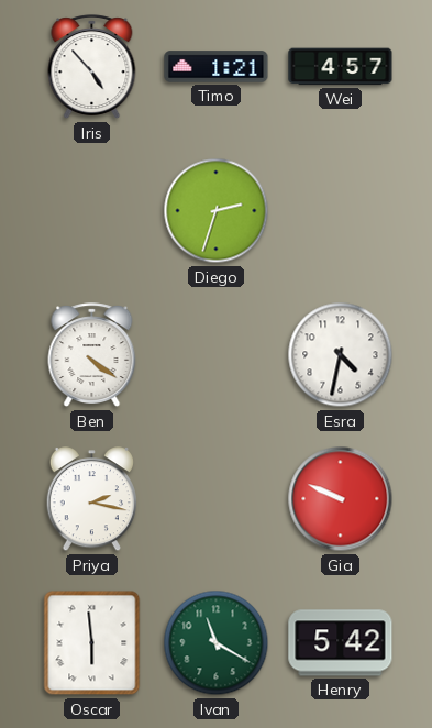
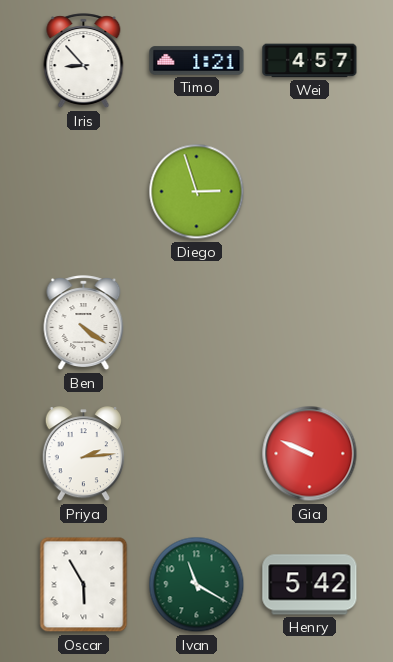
Iris: 4:53 -> 8:53
Diego: 2:33 -> 2:57
Esra: 4:32 -> none
Priya: 2:17 -> 2:14
Oscar: 5:59 -> 5:55
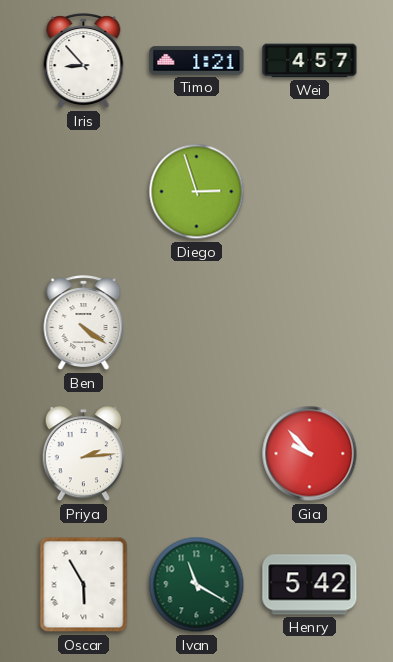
Gia: 9:49 -> 9:53
